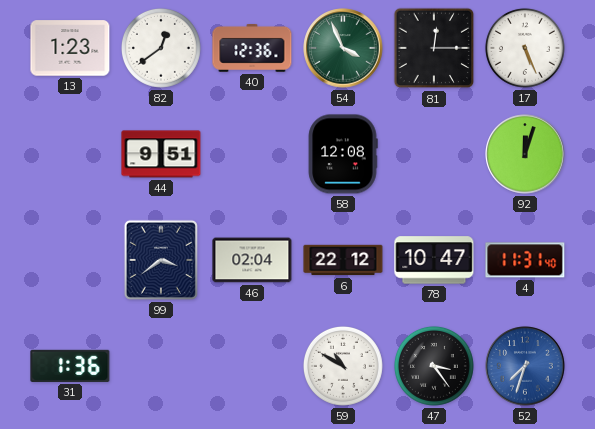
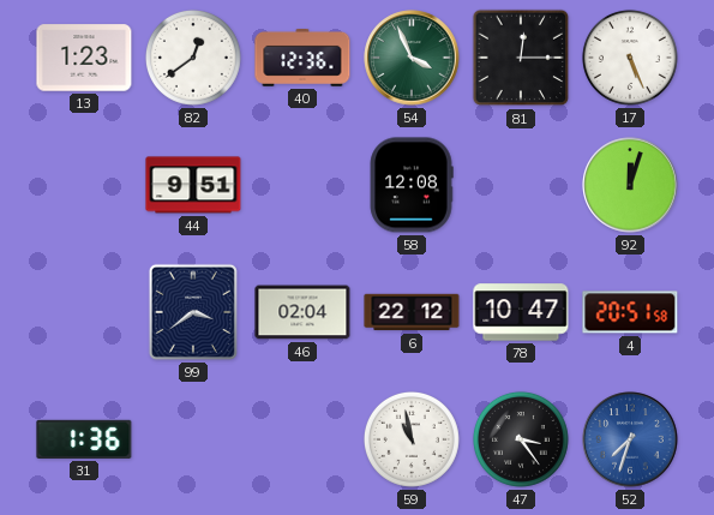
4: 11:31 -> 20:51
59: 10:50 -> 10:58
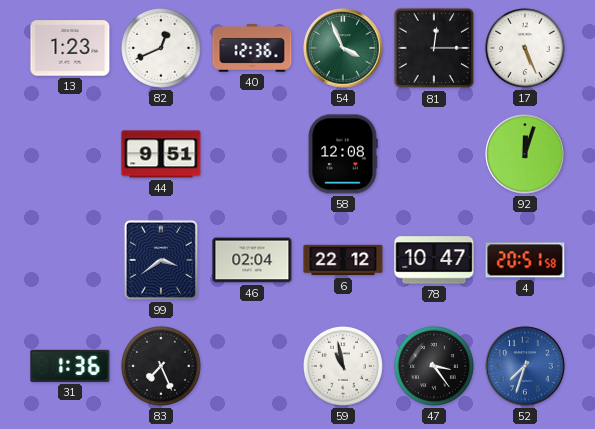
82: 12:39 -> 12:41
83: none -> 7:26
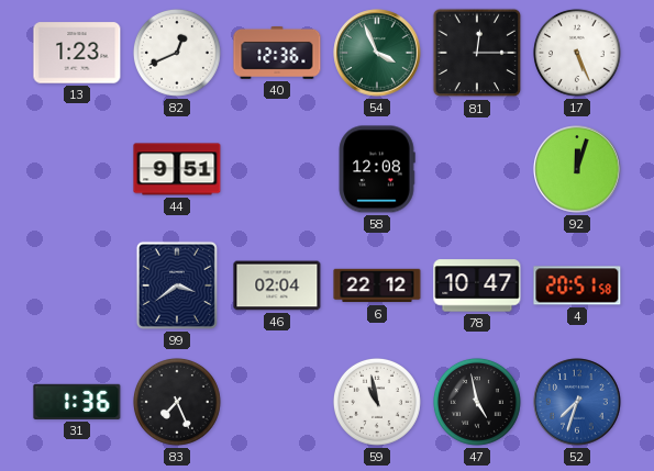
47: 3:24 -> 4:58
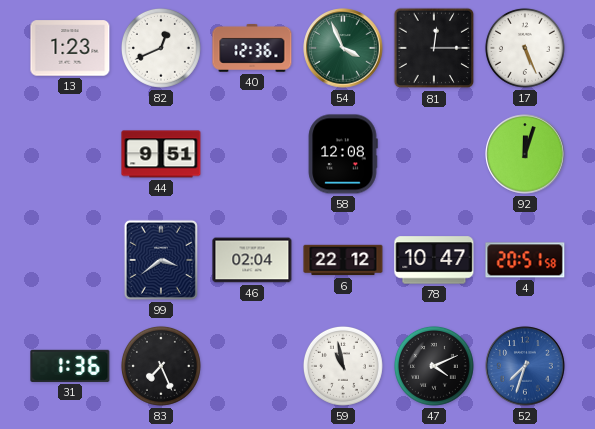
47: 4:58 -> 4:11
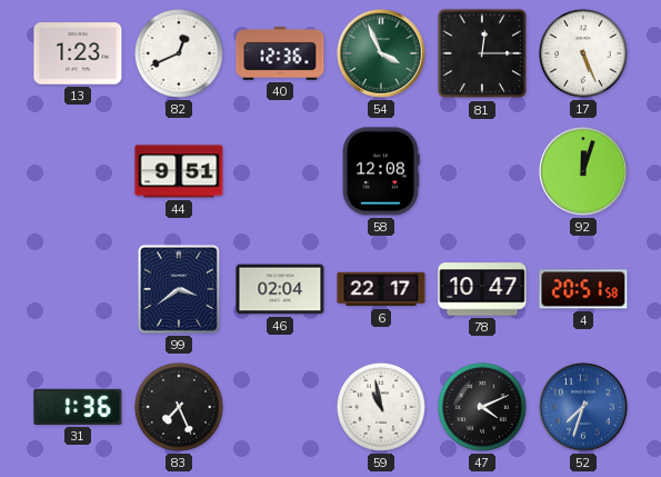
6: 22:12 -> 22:17
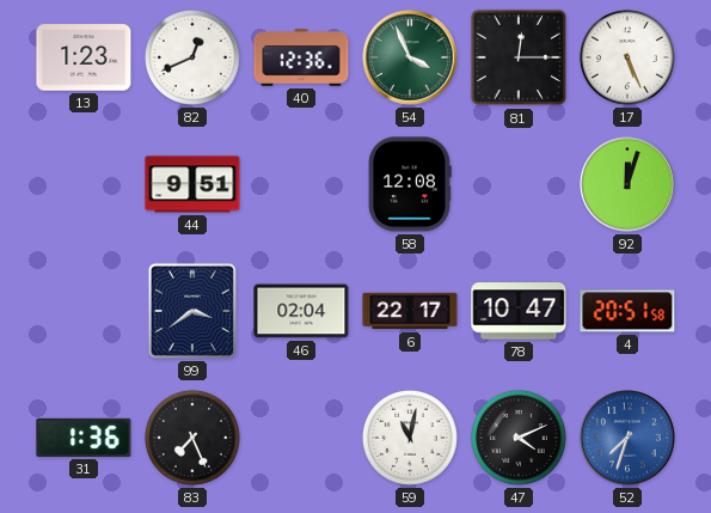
59: 10:58 -> 11:02
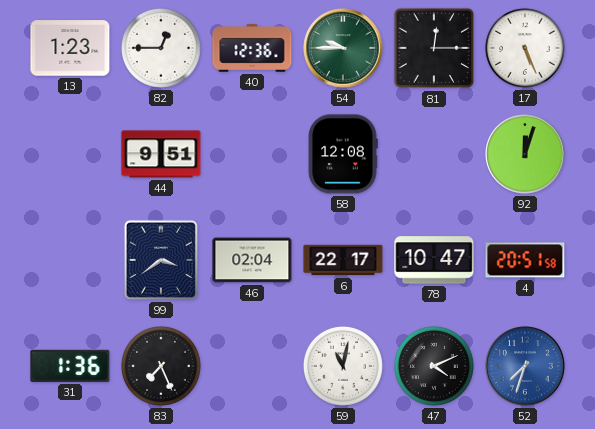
82: 12:41 -> 12:45
54: 3:56 -> 9:45
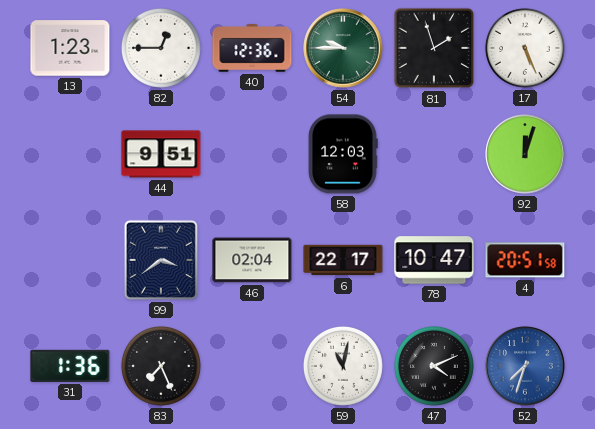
81: 12:15 -> 1:57
58: 12:08 -> 12:03
